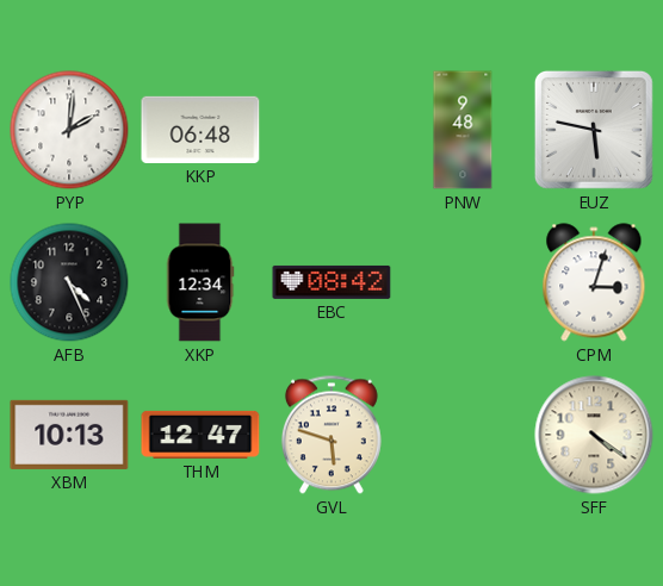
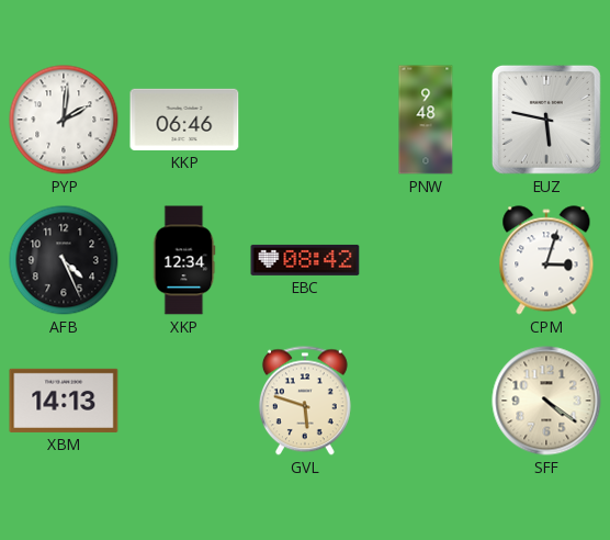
KKP: 06:48 -> 06:46
XBM: 10:13 -> 14:13
THM: 12:47 -> none
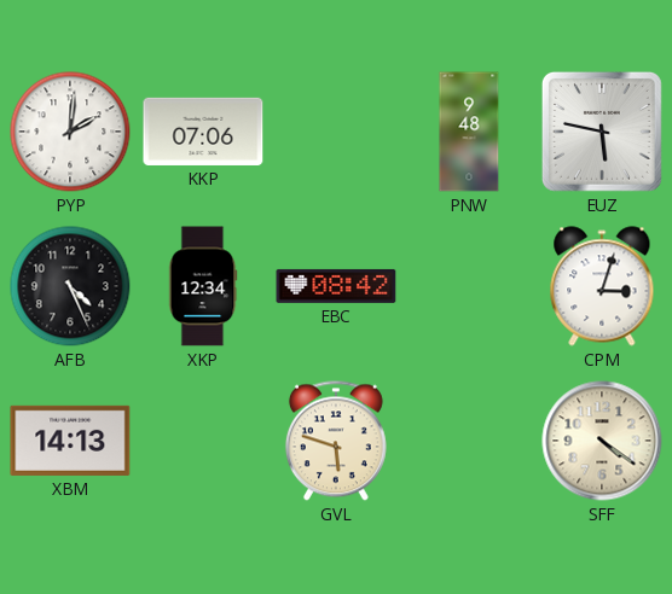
KKP: 06:46 -> 07:06
